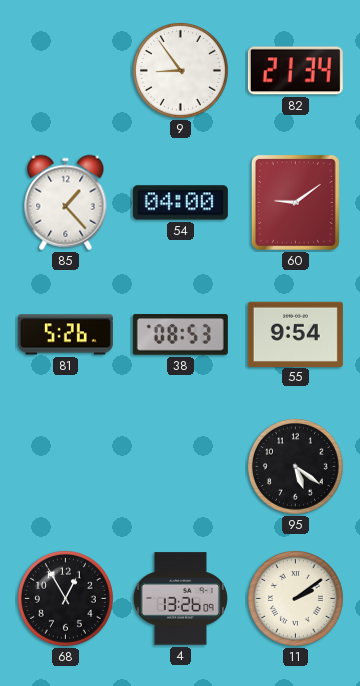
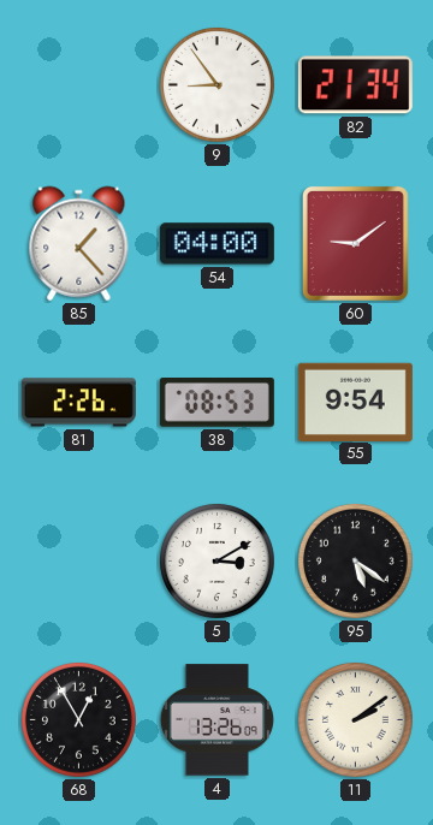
81: 5:26 -> 2:26
5: none -> 3:10
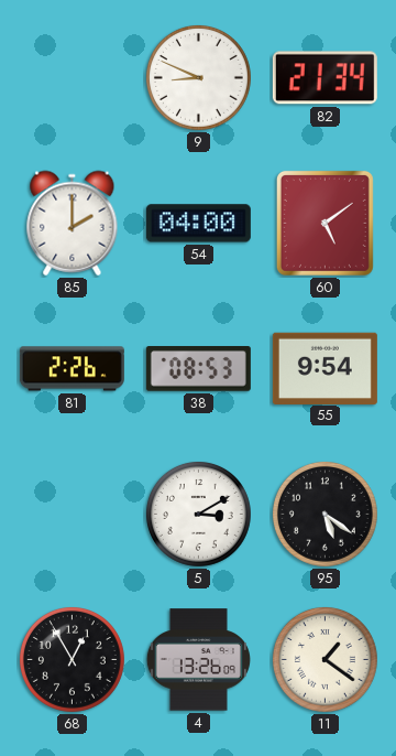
9: 8:54 -> 8:49
85: 1:23 -> 2:00
60: 9:09 -> 5:09
11: 2:09 -> 1:21
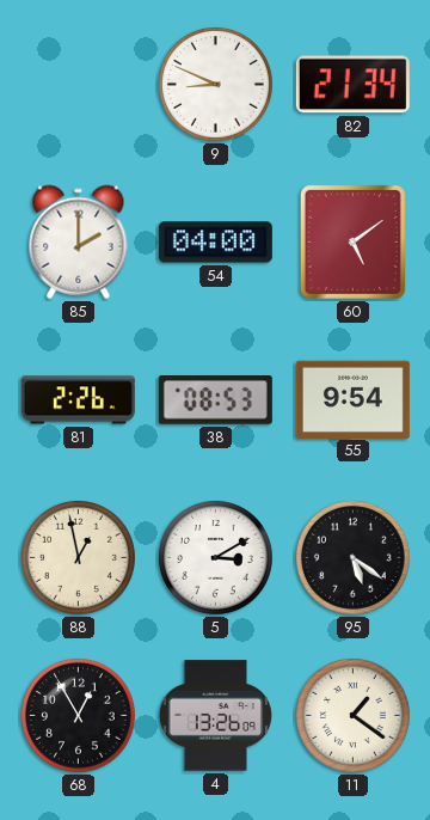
88: none -> 12:58
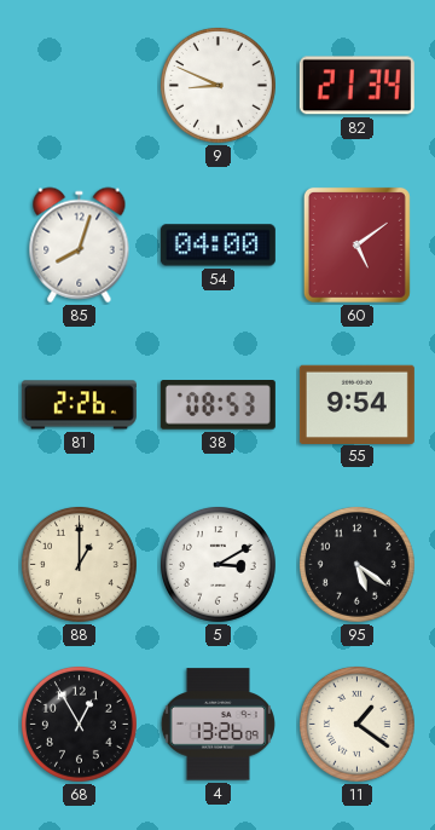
85: 2:00 -> 8:03
88: 12:58 -> 1:00
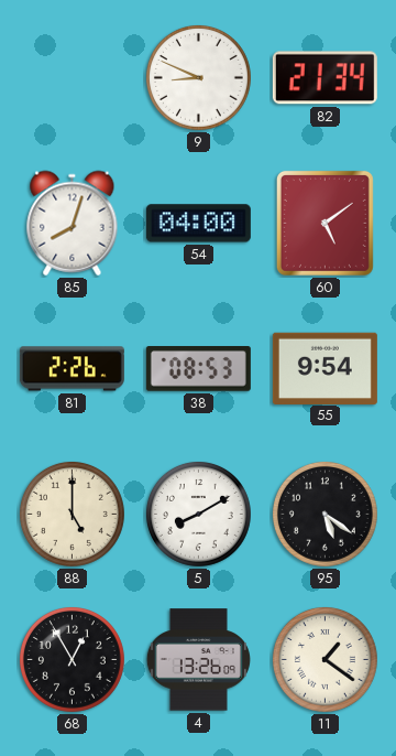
88: 1:00 -> 5:00
5: 3:10 -> 8:10
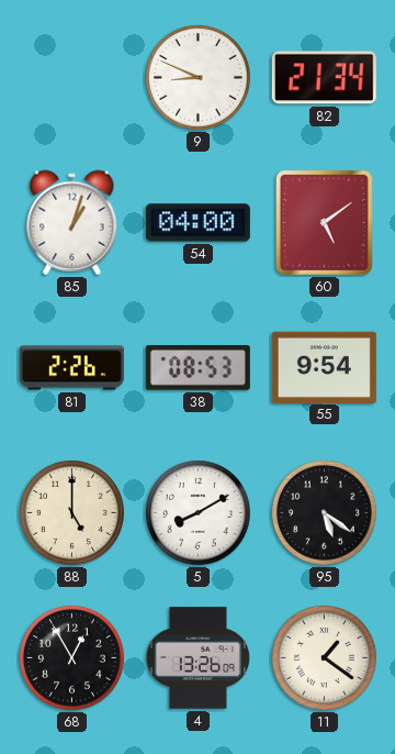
85: 8:03 -> 1:03
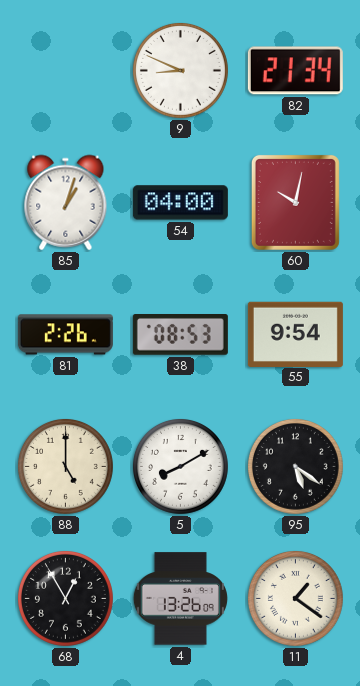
60: 5:09 -> 10:02
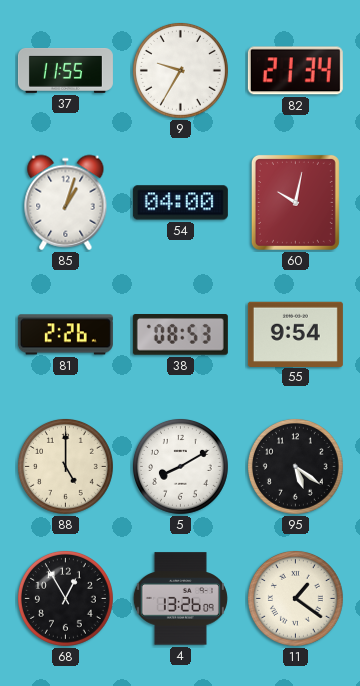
37: none -> 11:55
9: 8:49 -> 9:35
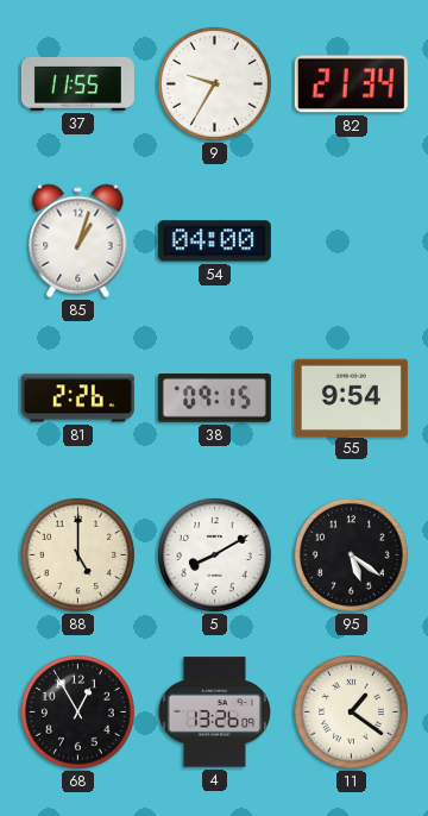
60: 10:02 -> none
38: 08:53 -> 09:15
